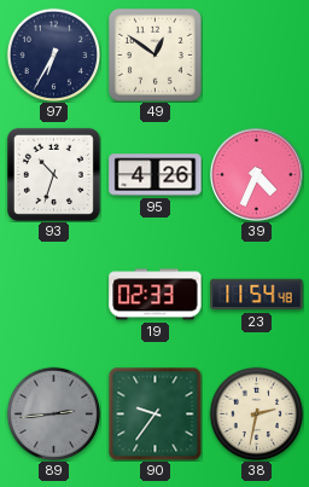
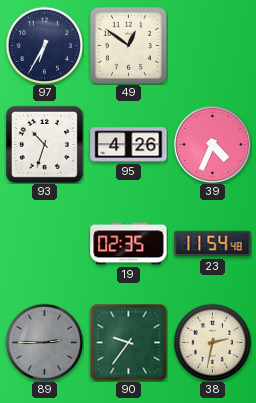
19: 02:33 -> 02:35
89: 2:44 -> 2:45
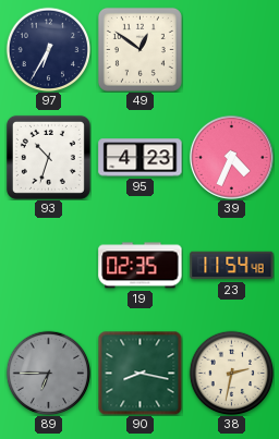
95: 4:26 -> 4:23
89: 2:45 -> 6:45
90: 9:36 -> 8:17
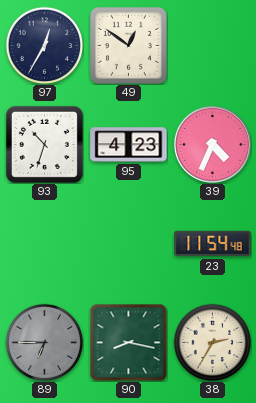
97: 6:35 -> 12:35
19: 02:35 -> none
38: 2:32 -> 2:35
